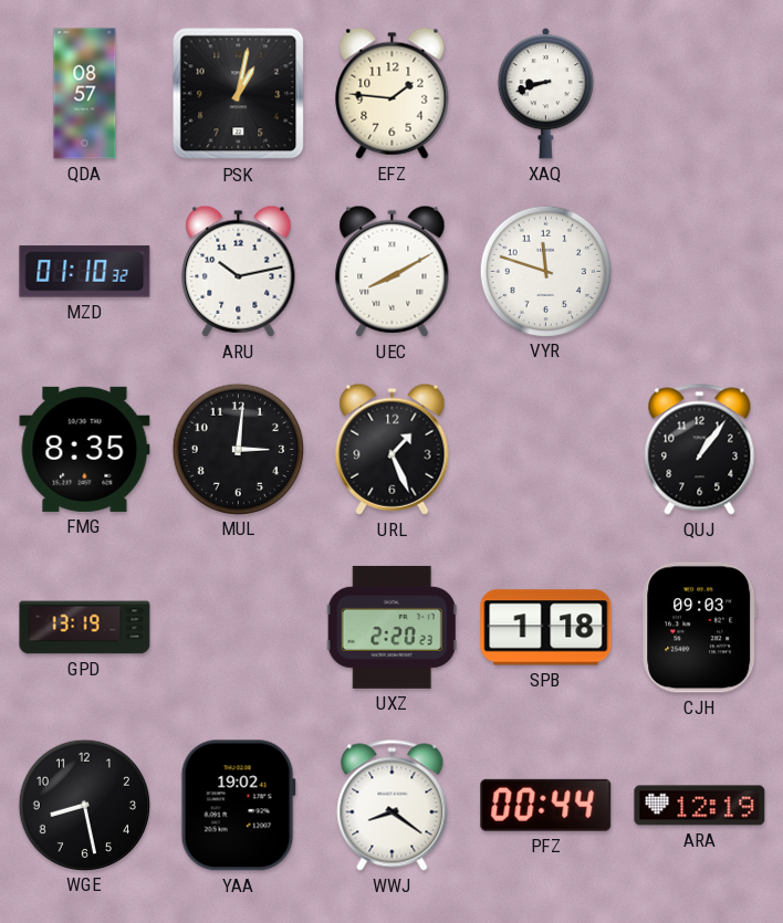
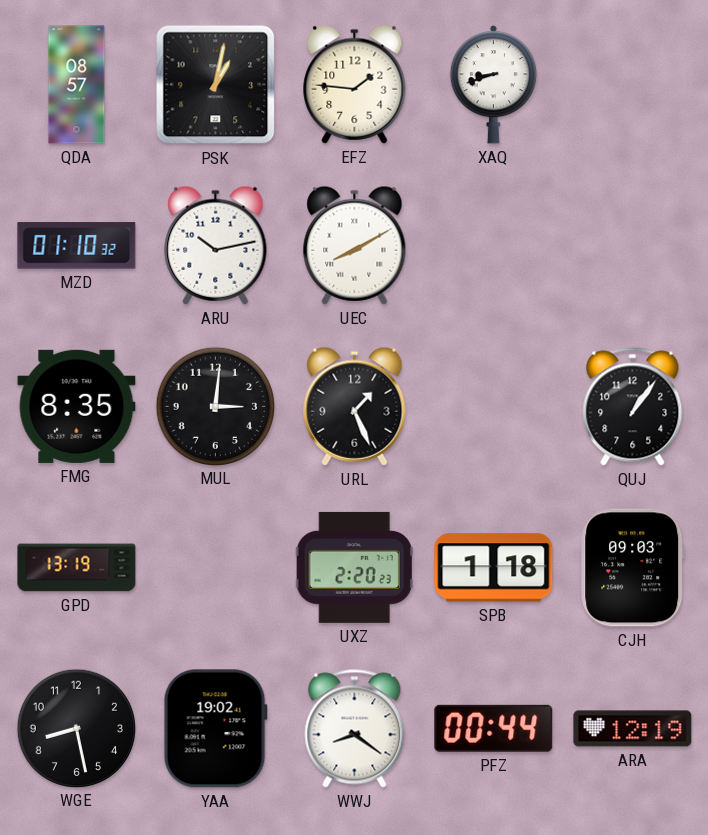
VYR: 11:48 -> none
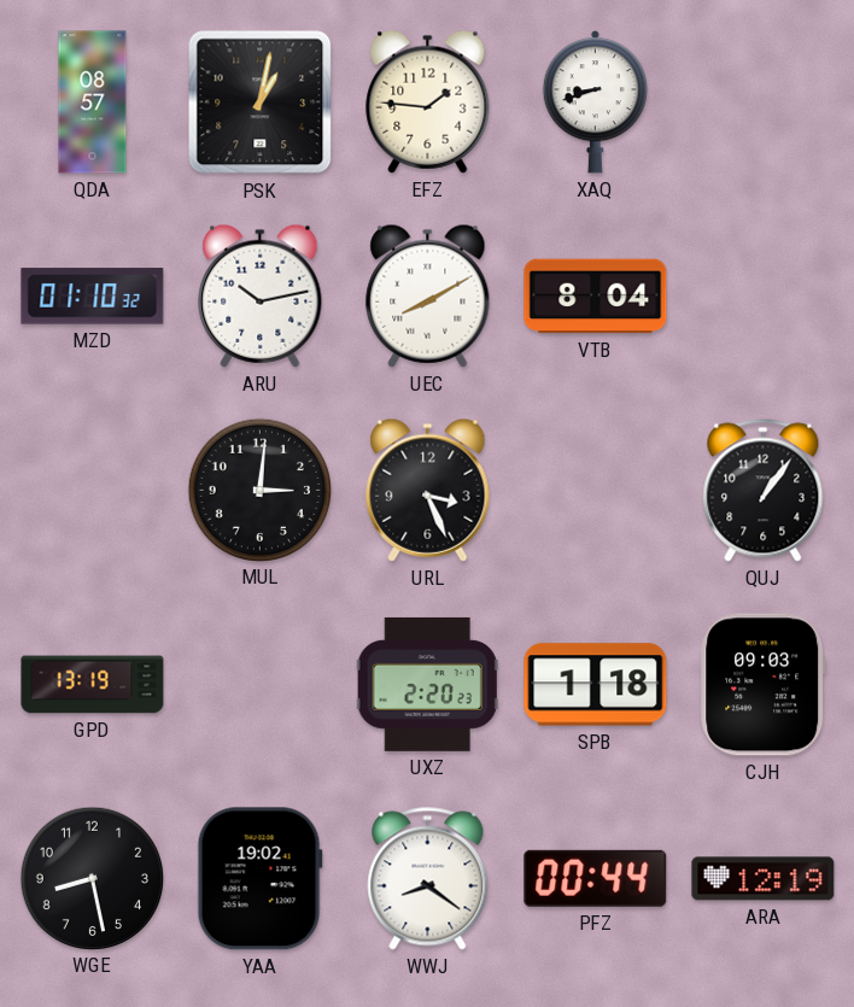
VTB: none -> 8:04
FMG: 8:35 -> none
URL: 1:26 -> 3:26
